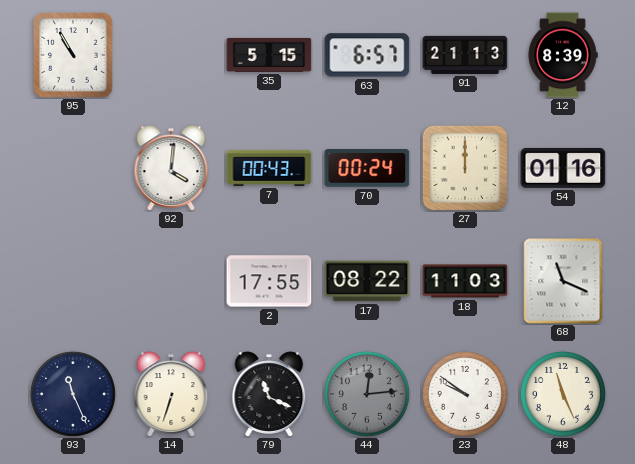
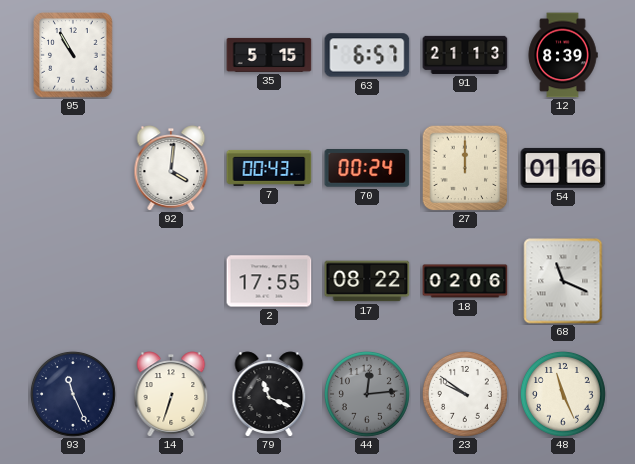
18: 11:03 -> 02:06
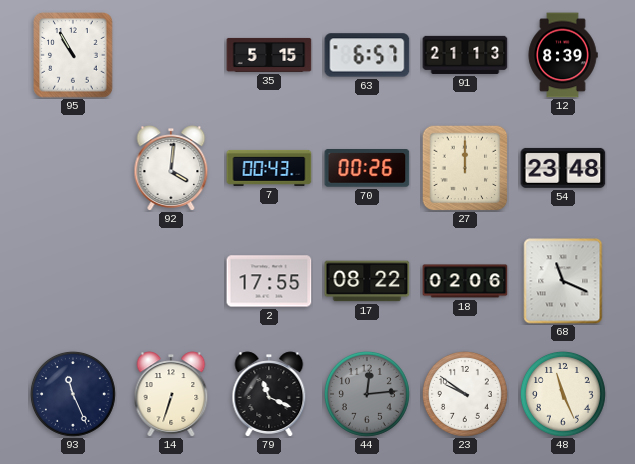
70: 00:24 -> 00:26
54: 01:16 -> 23:48
